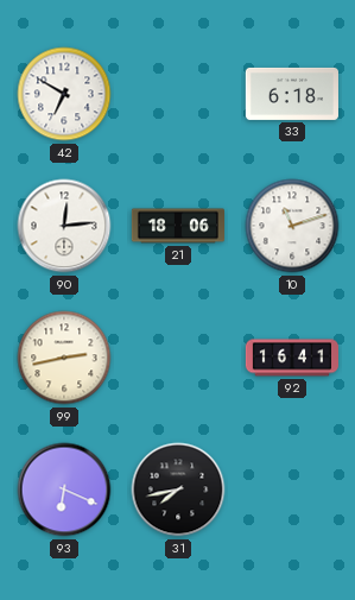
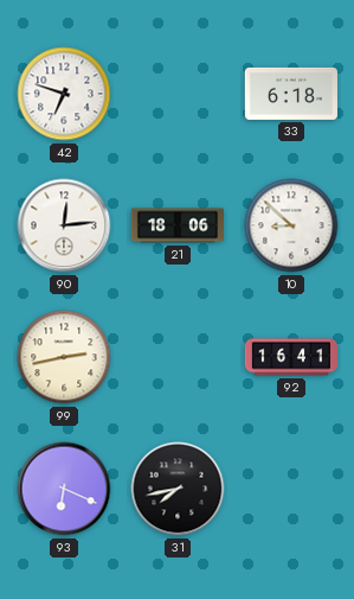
42: 6:50 -> 6:48
10: 11:12 -> 8:52
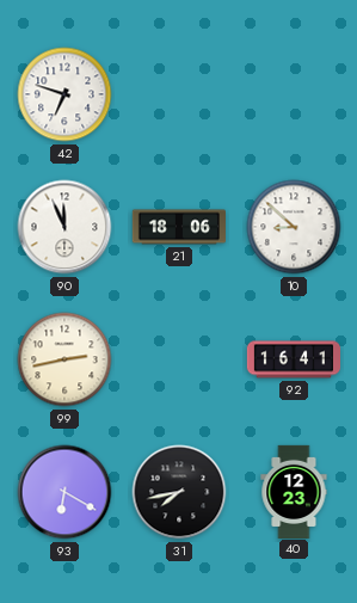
33: 6:18 -> none
90: 12:14 -> 11:56
93: 6:19 -> 6:20
40: none -> 12:23
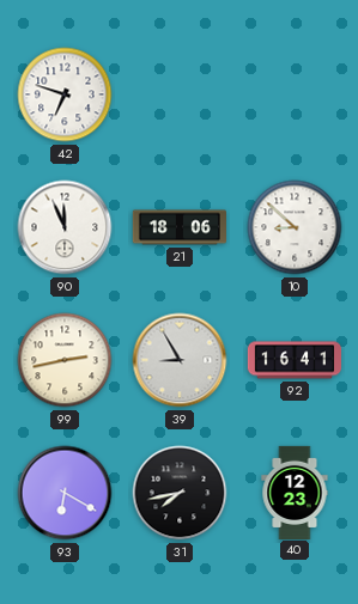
39: none -> 8:55
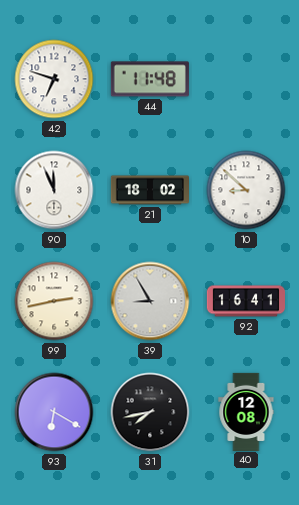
44: none -> 11:48
21: 18:06 -> 18:02
40: 12:23 -> 12:08
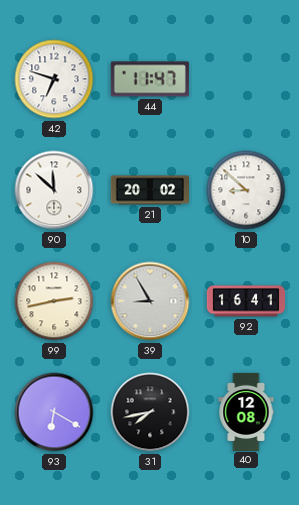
44: 11:48 -> 11:47
90: 11:56 -> 11:52
21: 18:02 -> 20:02
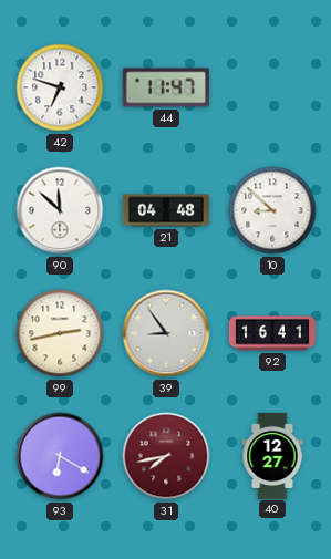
21: 20:02 -> 04:48
39: 8:55 -> 8:54
31 dial: black -> burgundy
40: 12:08 -> 12:27
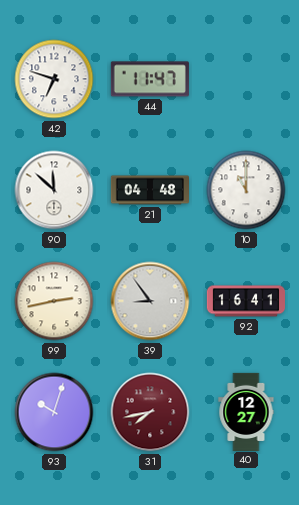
10: 8:52 -> 11:00
93: 6:20 -> 10:03
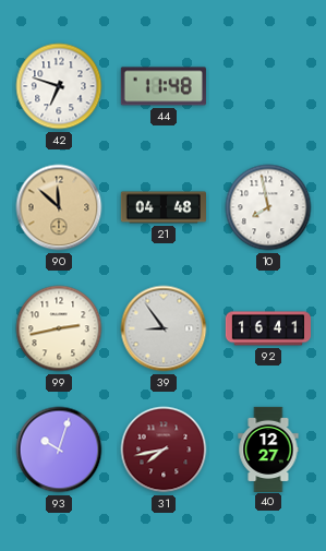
44: 11:47 -> 11:48
90 dial: white -> champagne
10: 11:00 -> 7:58
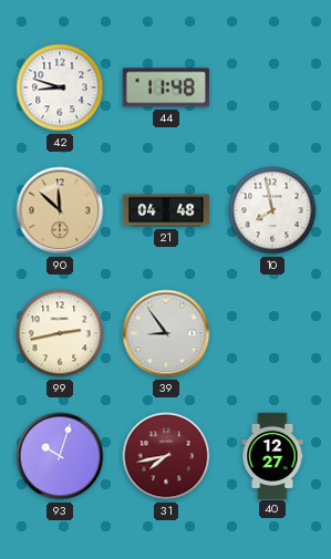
42: 6:48 -> 8:48
92: 16:41 -> none
